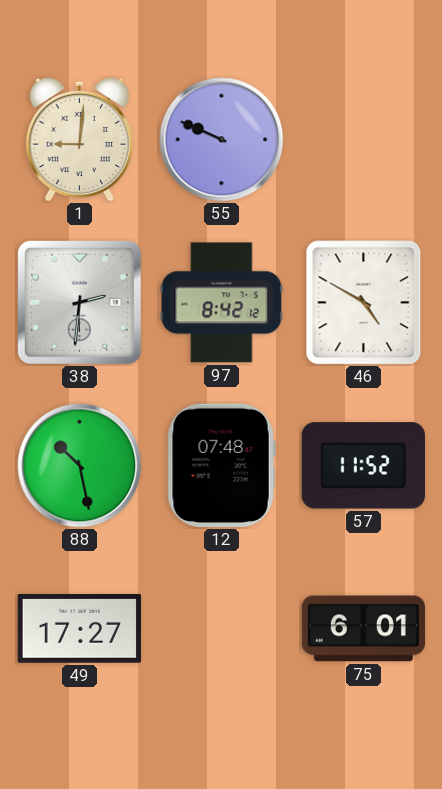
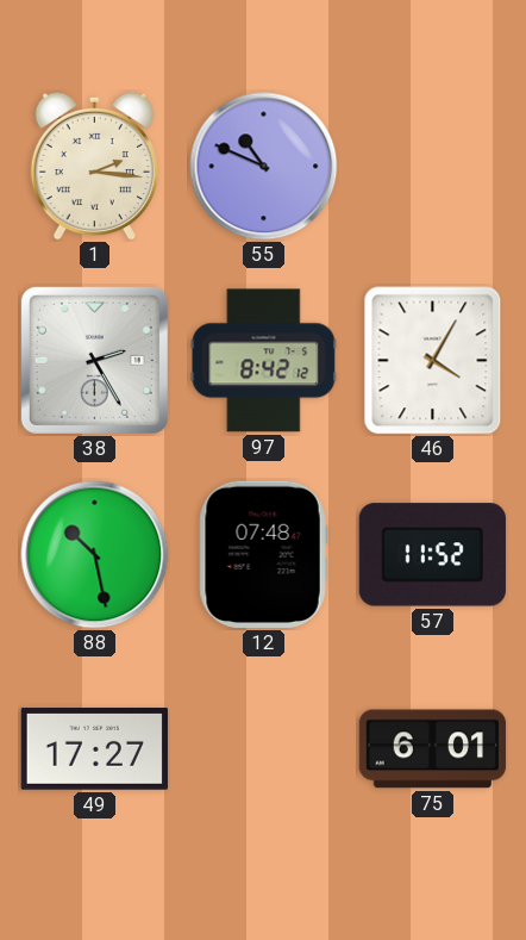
1: 9:01 -> 2:16
55: 9:49 -> 10:49
38: 2:31 -> 2:25
46: 4:50 -> 4:05
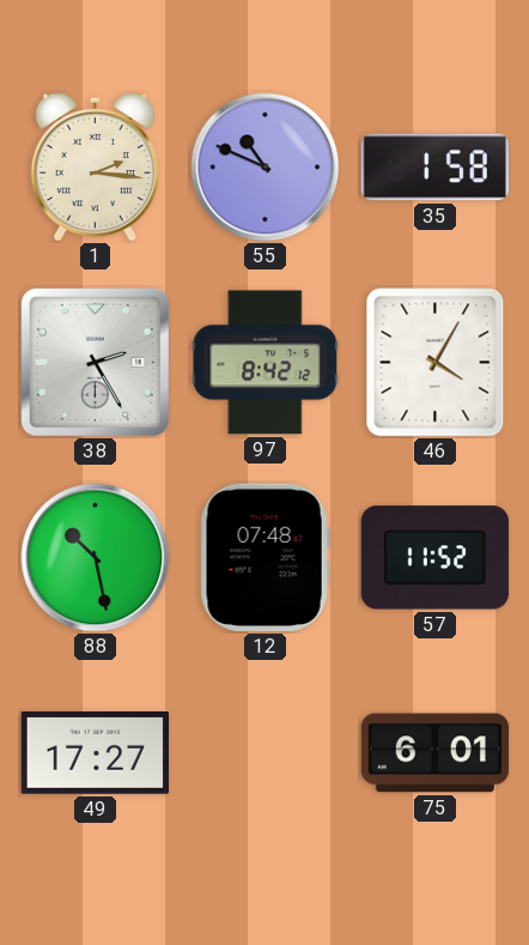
35: none -> 1:58
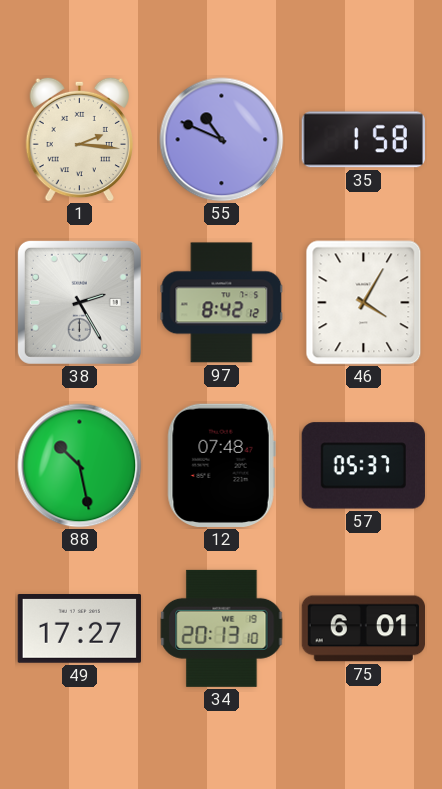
57: 11:52 -> 05:37
34: none -> 20:13
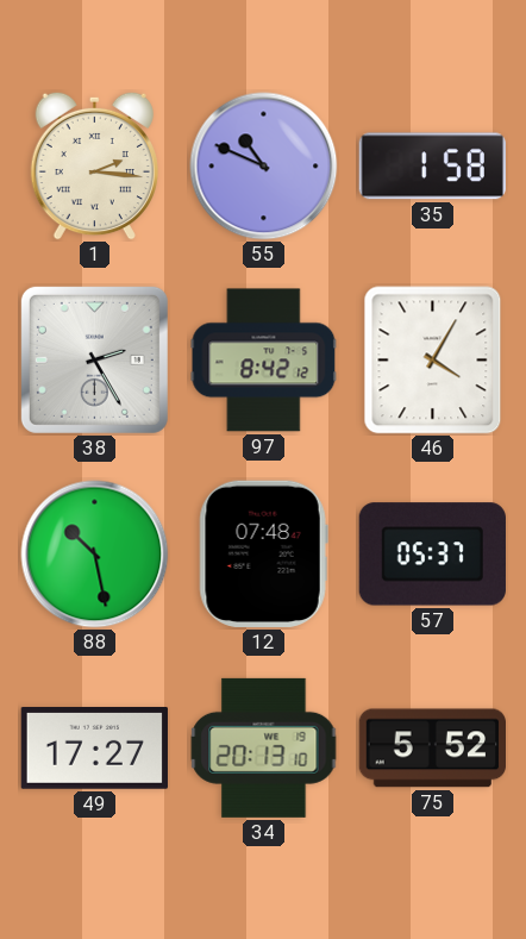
75: 6:01 -> 5:52
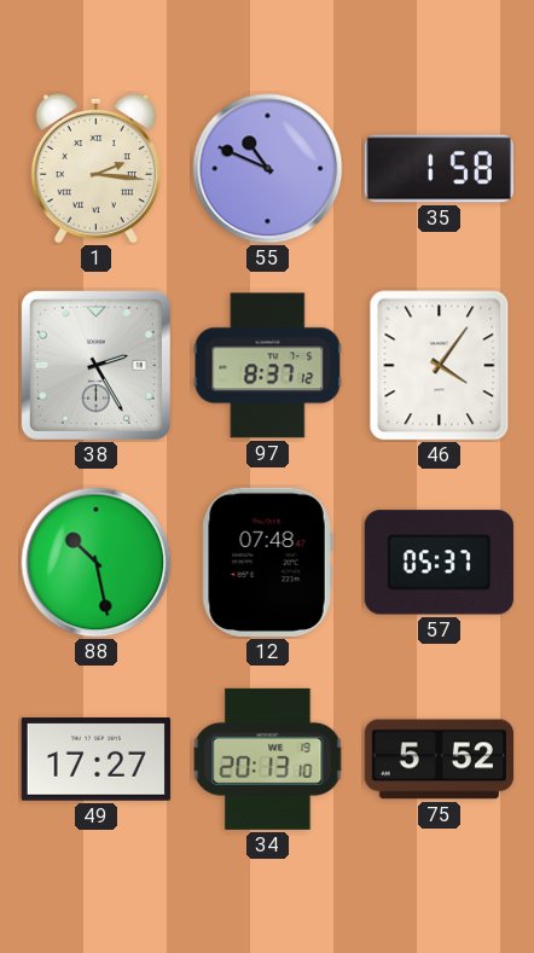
97: 8:42 -> 8:37
46: 4:05 -> 4:06
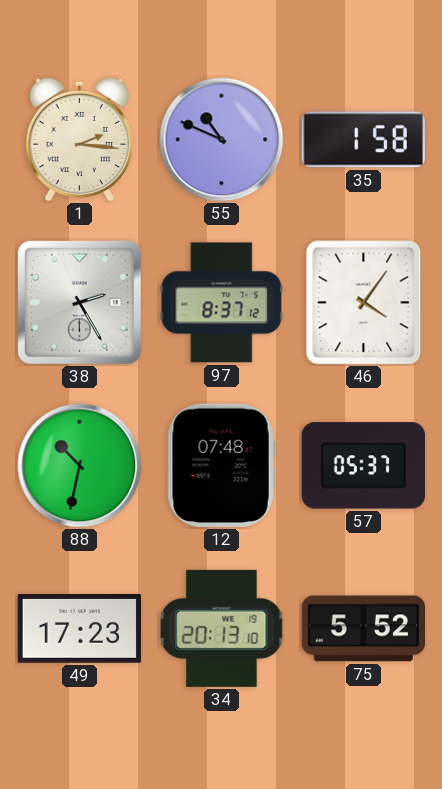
88: 10:28 -> 10:32
49: 17:27 -> 17:23
